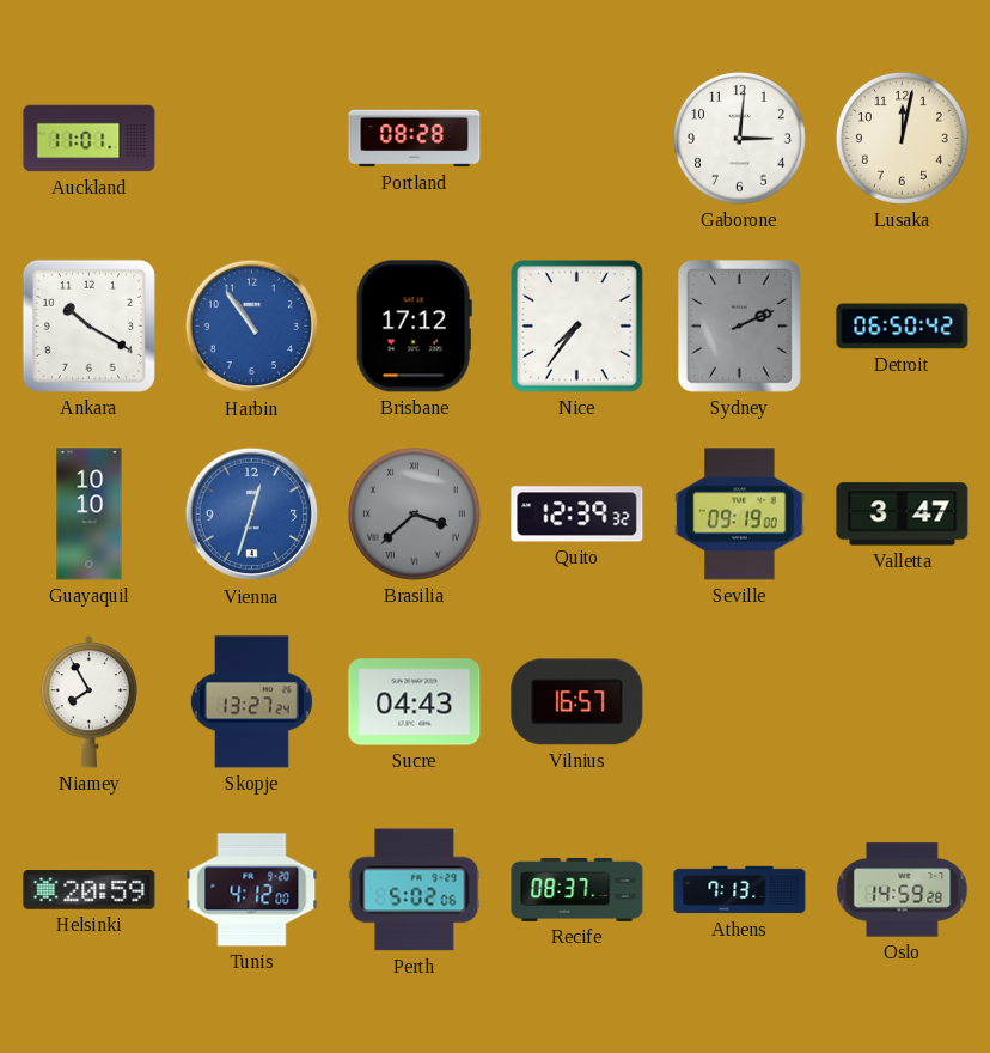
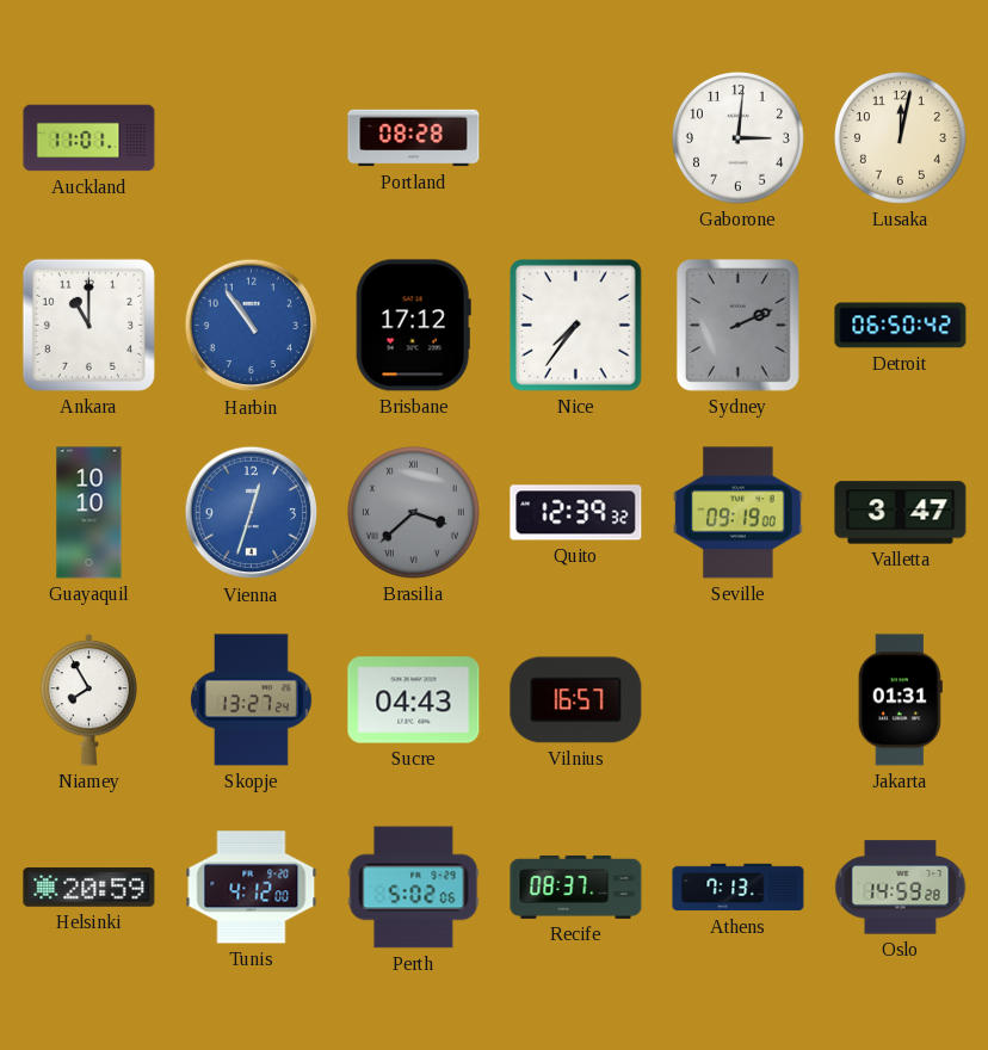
Ankara: 10:20 -> 11:00
Jakarta: none -> 01:31
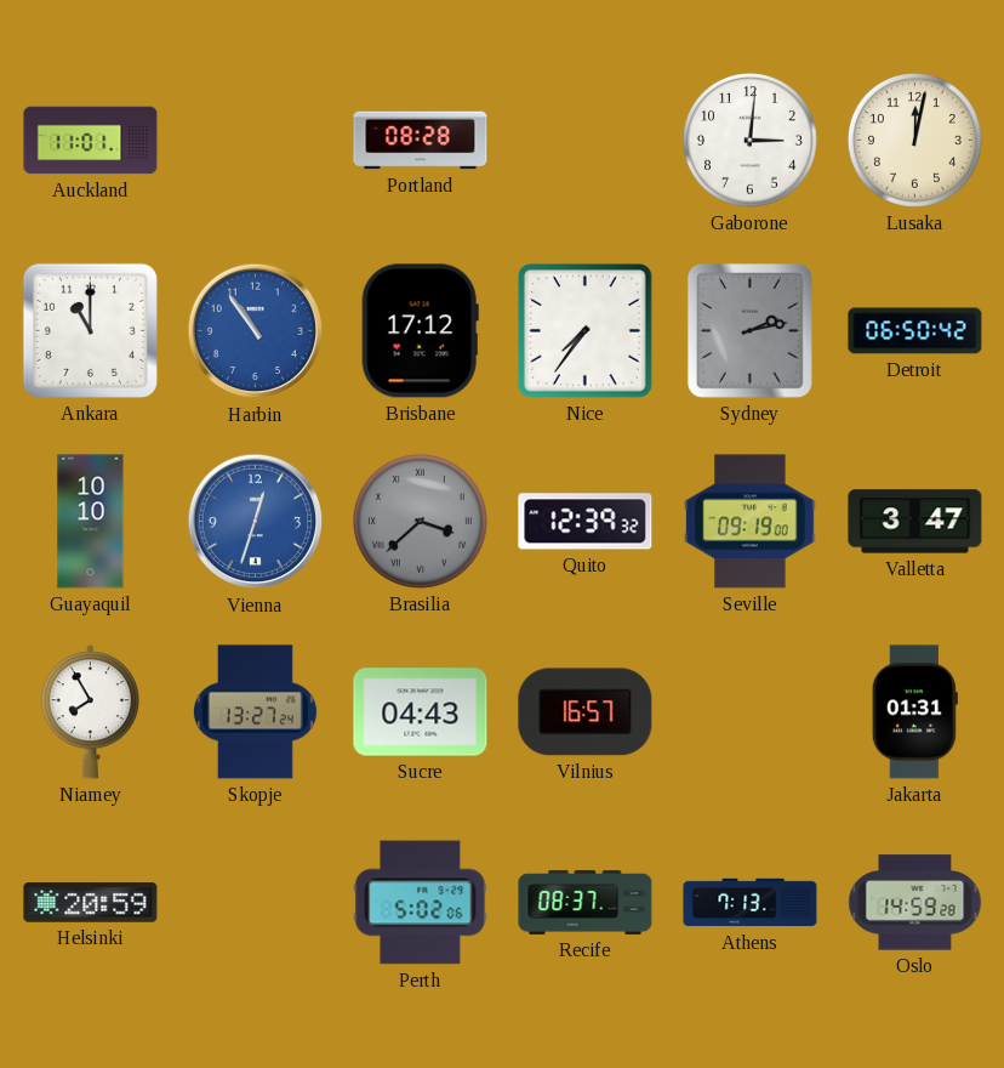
Sydney: 2:11 -> 2:13
Tunis: 4:12 -> none
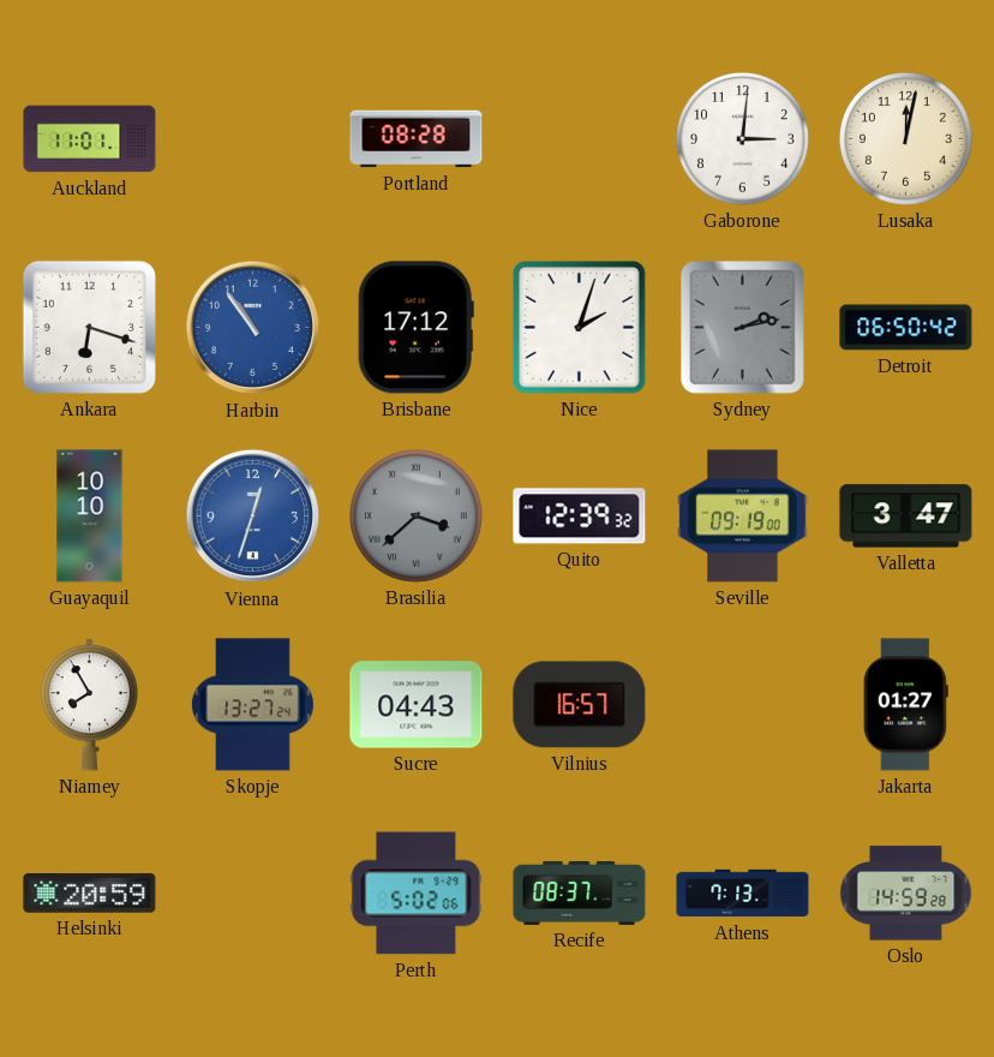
Ankara: 11:00 -> 6:18
Nice: 7:36 -> 2:03
Jakarta: 01:31 -> 01:27
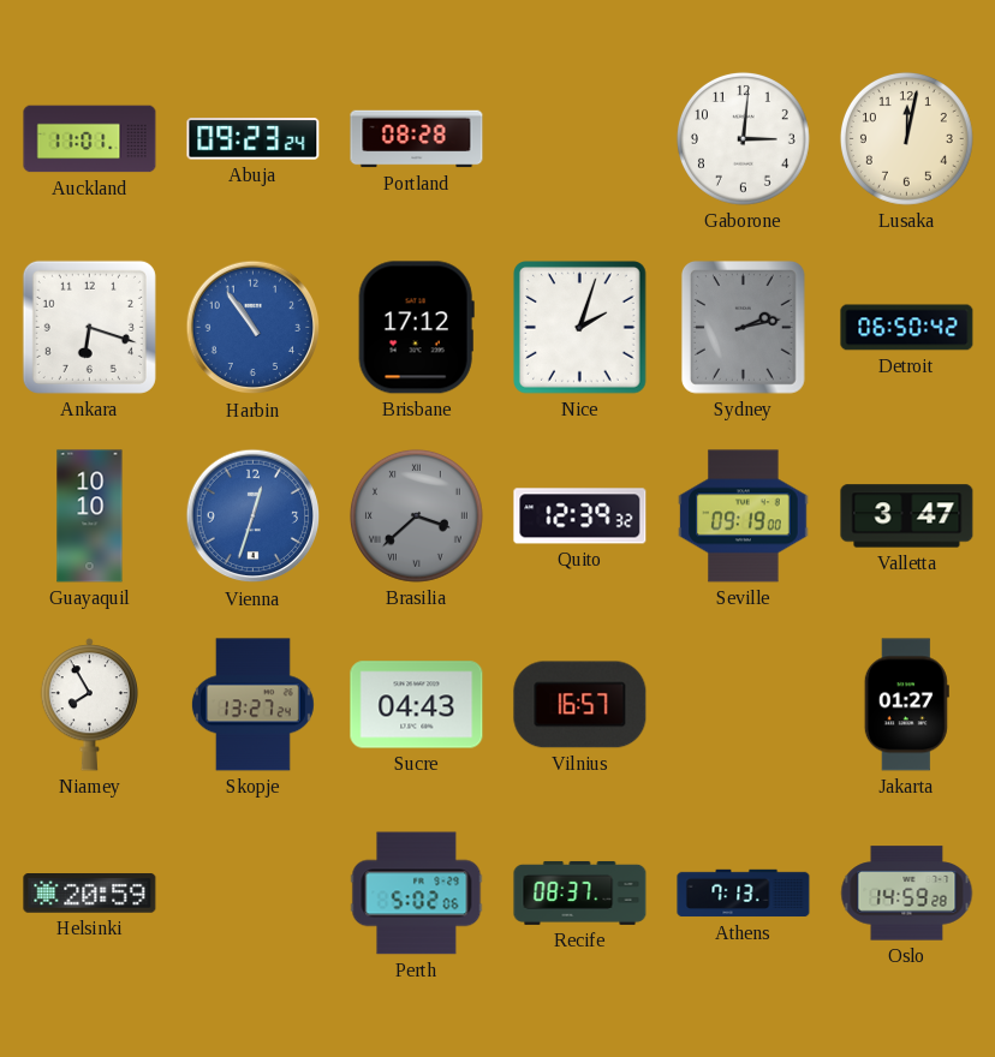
Abuja: none -> 09:23
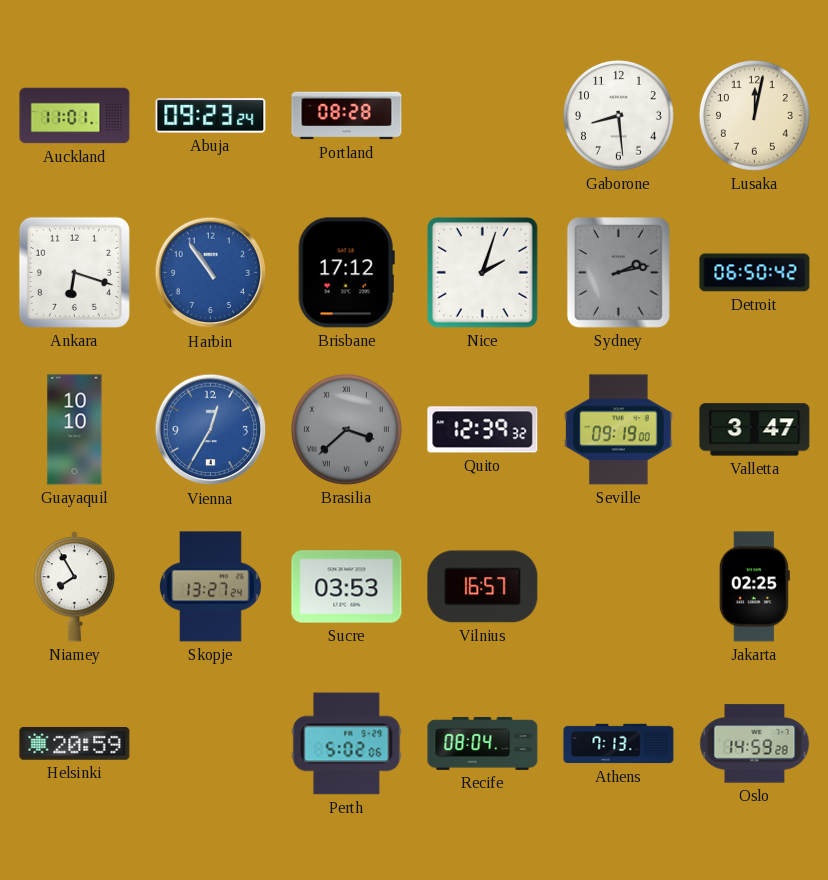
Gaborone: 3:01 -> 8:29
Vienna: 12:33 -> 12:35
Sucre: 04:43 -> 03:53
Jakarta: 01:27 -> 02:25
Recife: 08:37 -> 08:04
